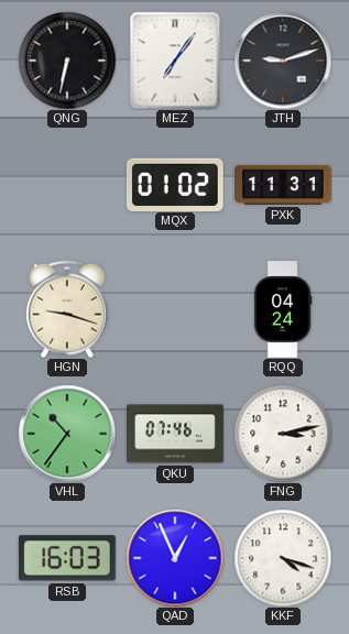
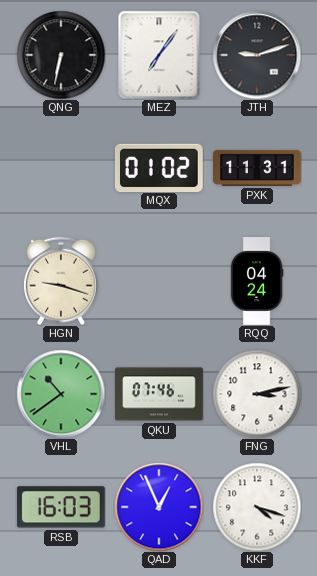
VHL: 10:36 -> 10:39
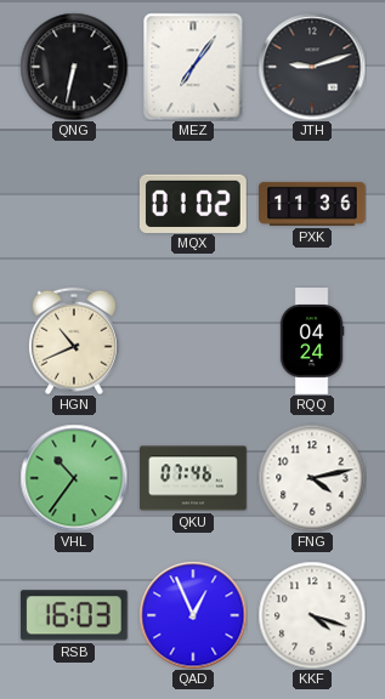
PXK: 11:31 -> 11:36
HGN: 9:18 -> 10:41
VHL: 10:39 -> 10:36
FNG: 3:13 -> 4:13
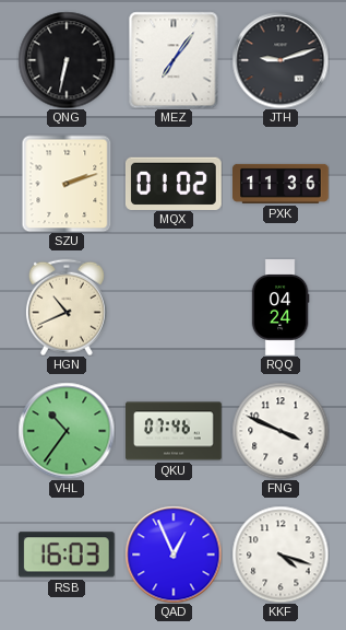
SZU: none -> 2:12
FNG: 4:13 -> 3:49
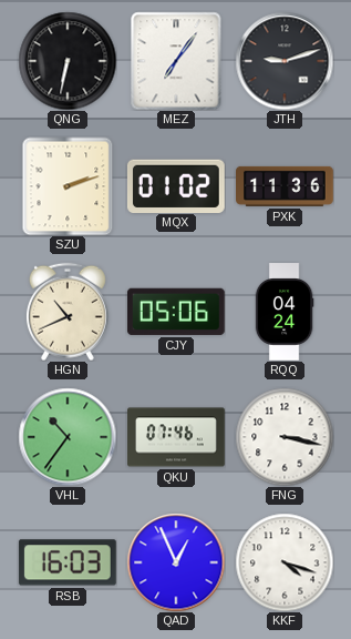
CJY: none -> 05:06
FNG: 3:49 -> 3:17
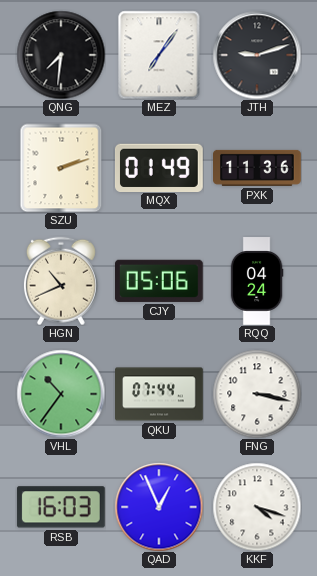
QNG: 6:32 -> 7:31
MQX: 01:02 -> 01:49
QKU: 07:46 -> 07:44
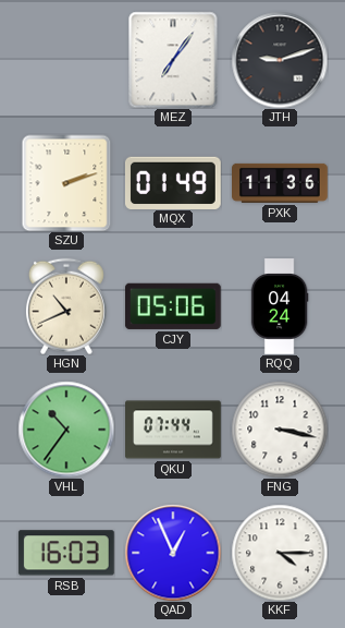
QNG: 7:31 -> none
KKF: 4:18 -> 4:15
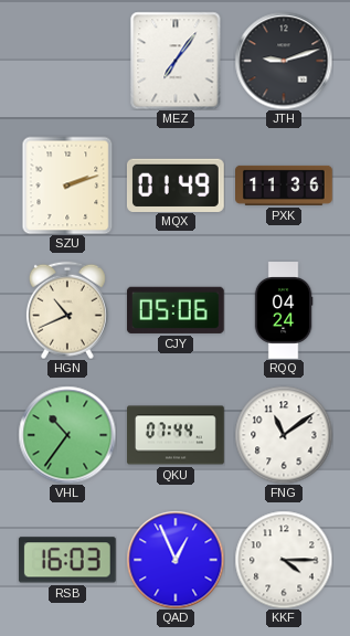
FNG: 3:17 -> 11:09
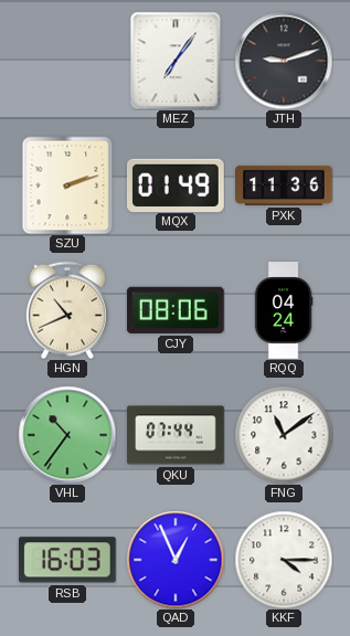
CJY: 05:06 -> 08:06
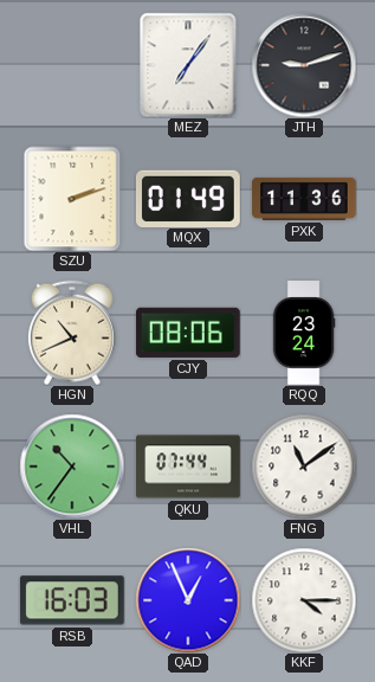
RQQ: 04:24 -> 23:24
